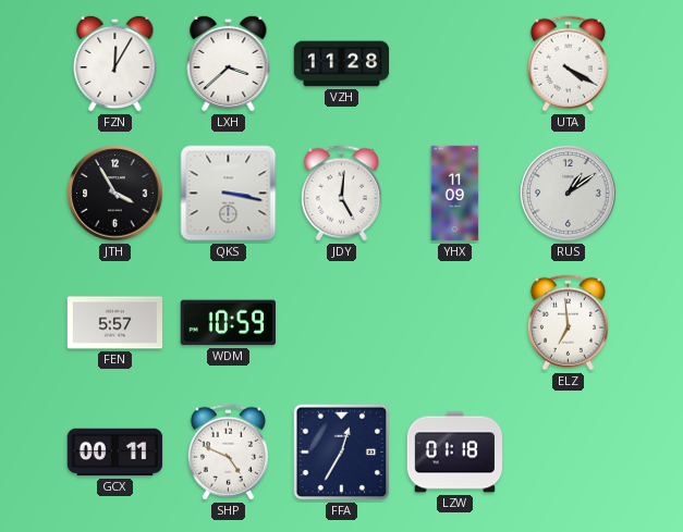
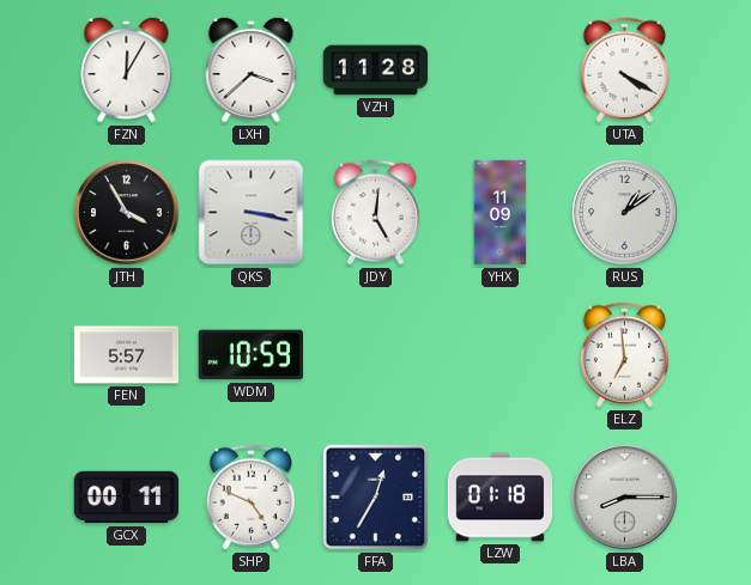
LBA: none -> 8:15
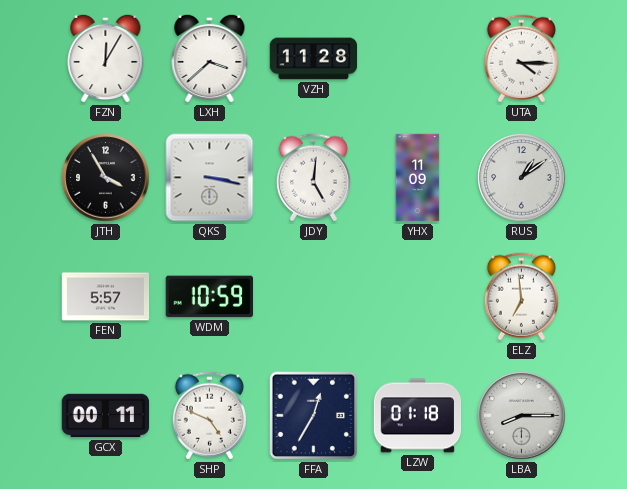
UTA: 4:20 -> 4:15
